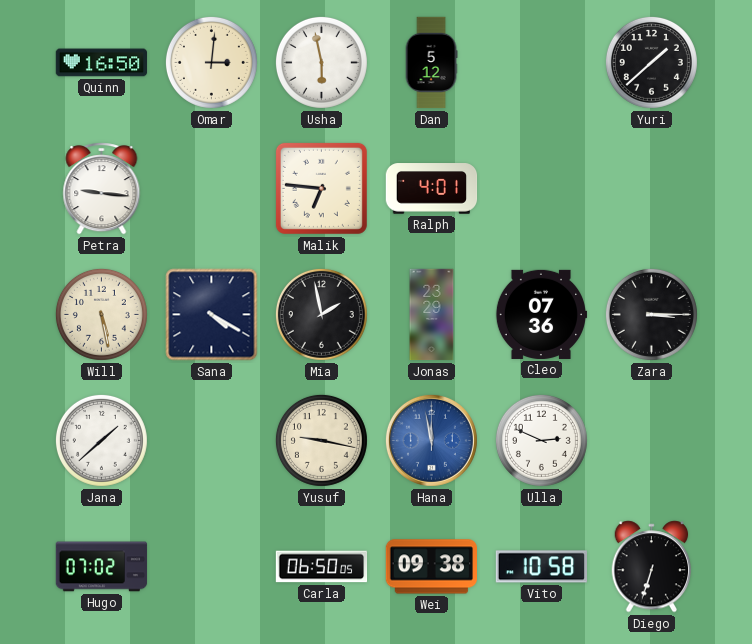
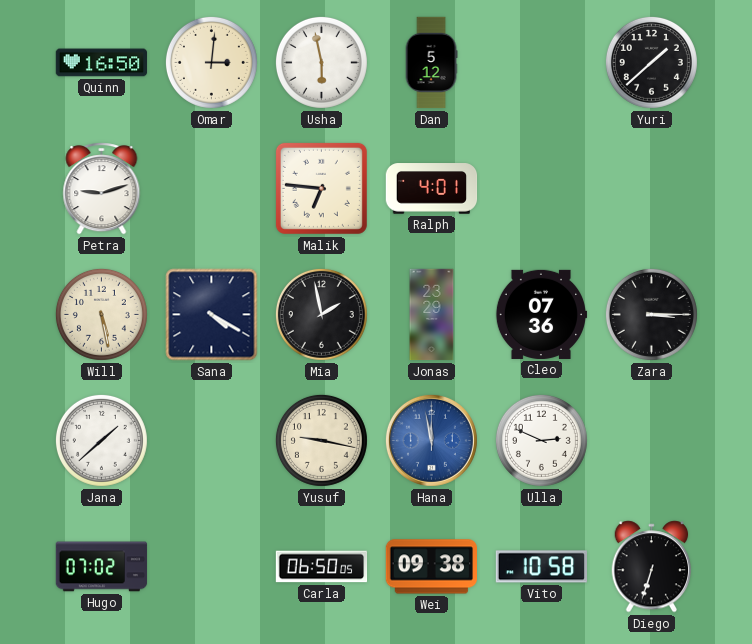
Petra: 9:16 -> 9:12
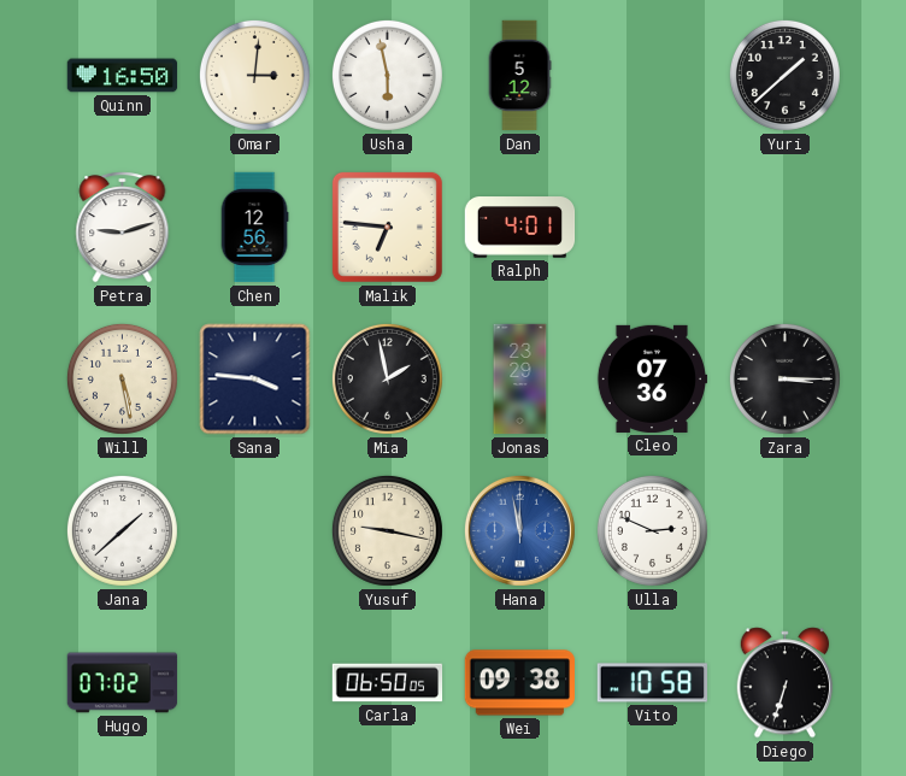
Chen: none -> 12:56
Sana: 4:20 -> 3:46
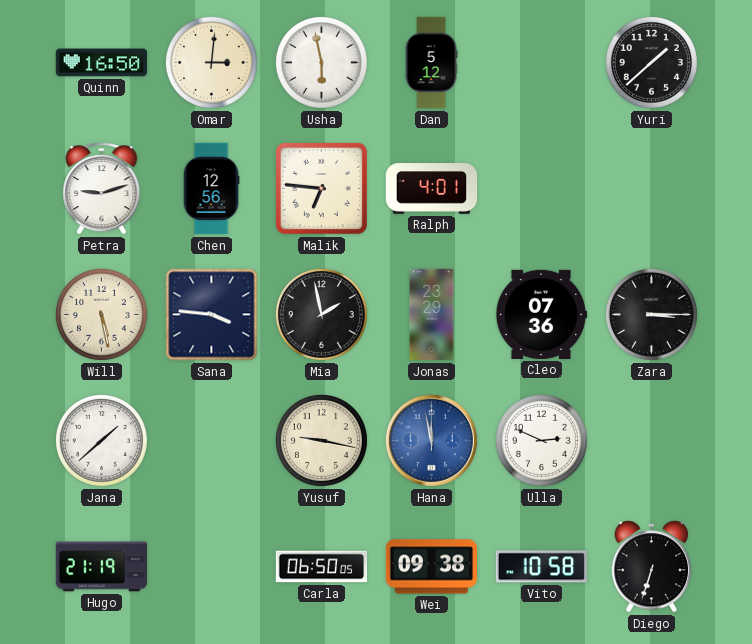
Hugo: 07:02 -> 21:19
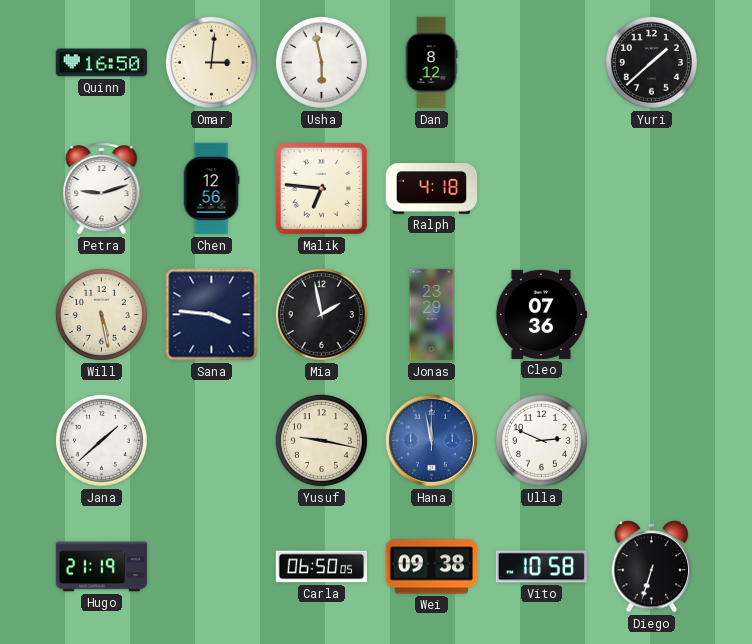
Dan: 5:12 -> 8:12
Ralph: 4:01 -> 4:18
Zara: 3:15 -> none
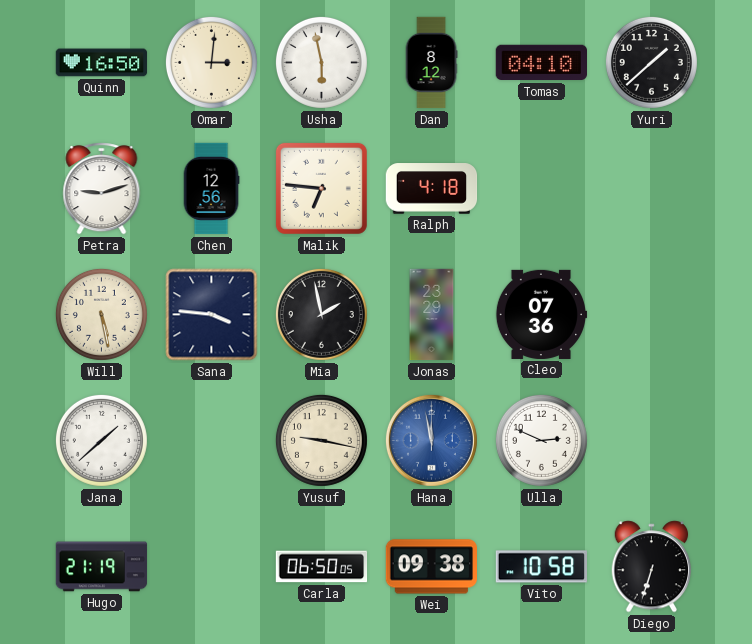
Tomas: none -> 04:10
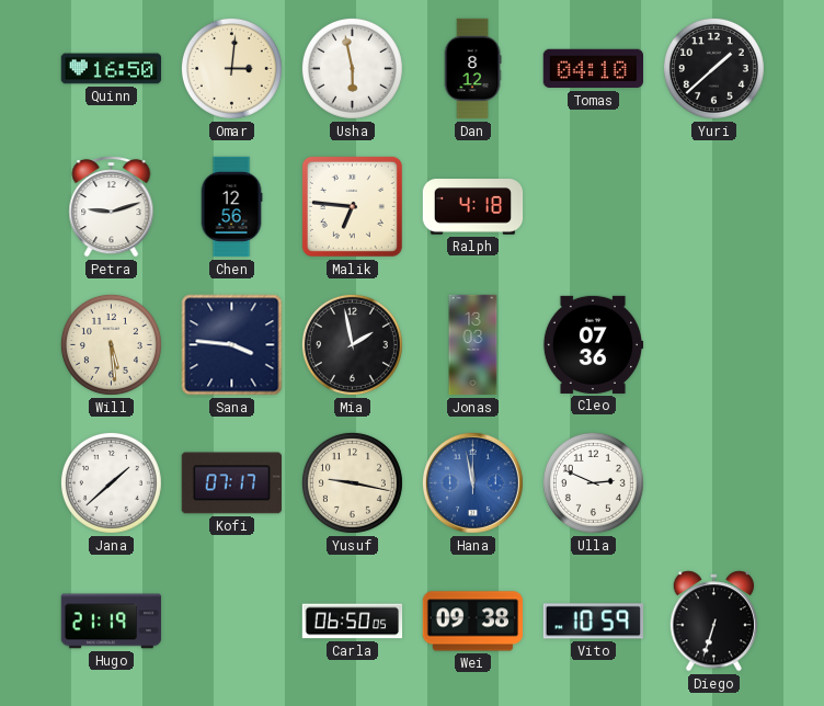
Will: 5:28 -> 5:29
Jonas: 23:29 -> 13:03
Kofi: none -> 07:17
Vito: 10:58 -> 10:59
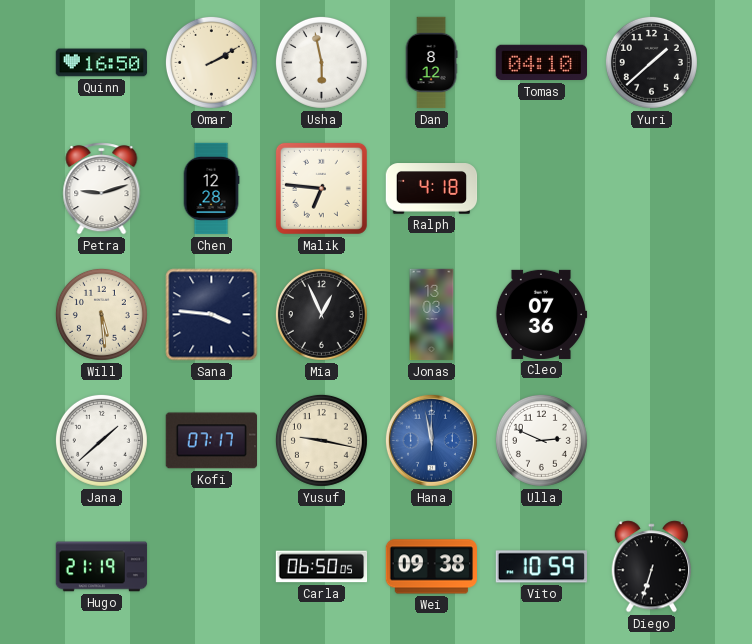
Omar: 3:01 -> 2:10
Chen: 12:56 -> 12:28
Mia: 1:58 -> 12:56
